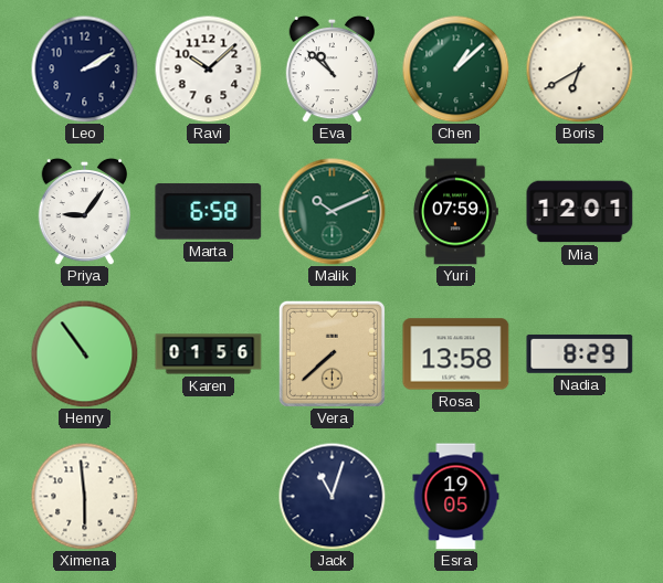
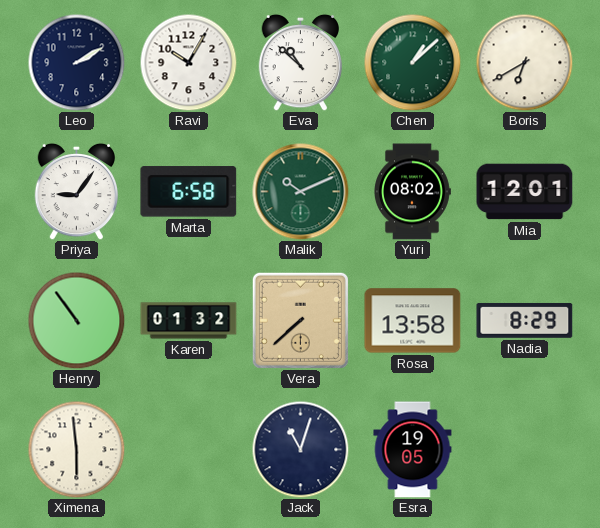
Ravi: 10:08 -> 10:05
Yuri: 07:59 -> 08:02
Karen: 01:56 -> 01:32
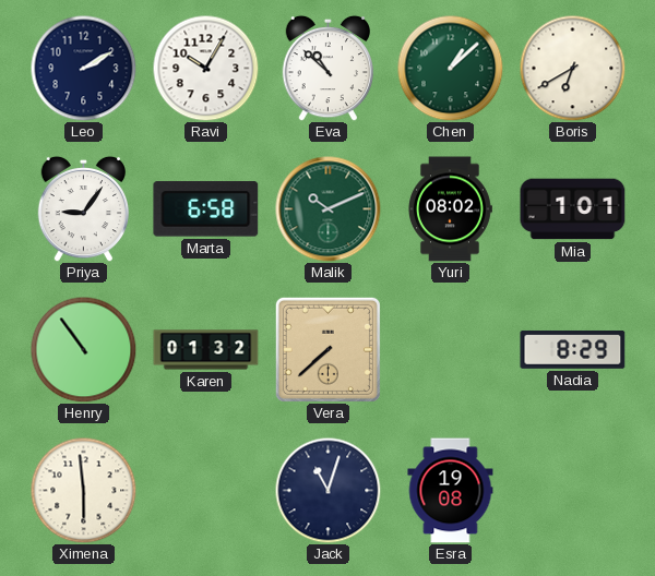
Mia: 12:01 -> 1:01
Rosa: 13:58 -> none
Esra: 19:05 -> 19:08
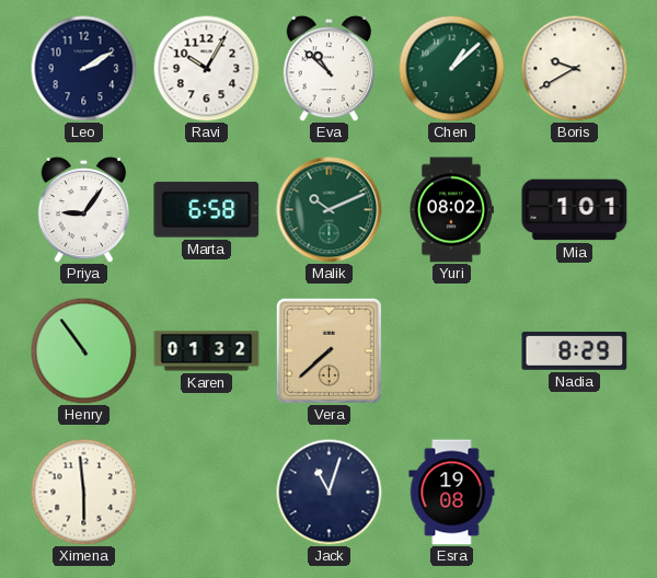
Boris: 6:40 -> 9:40
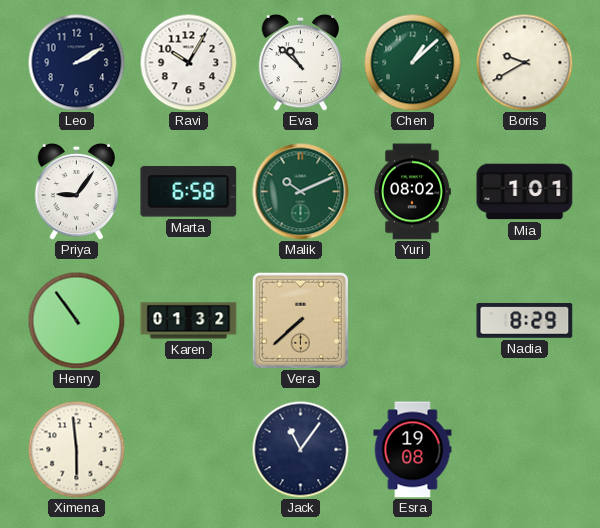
Jack: 11:03 -> 11:06
